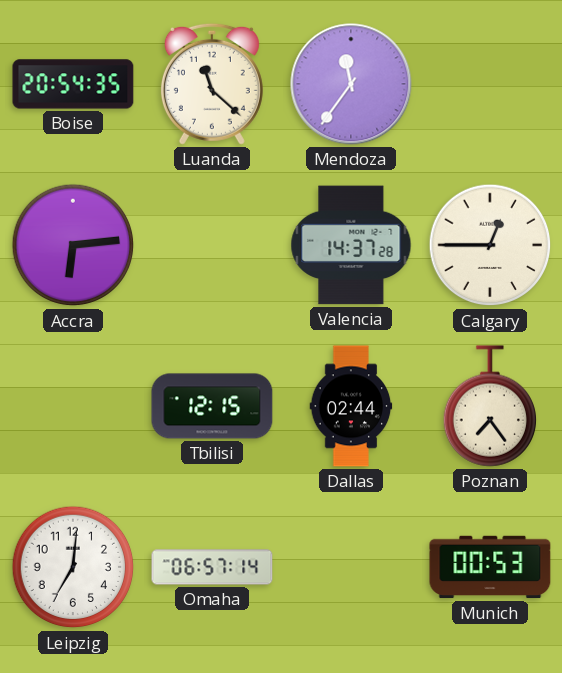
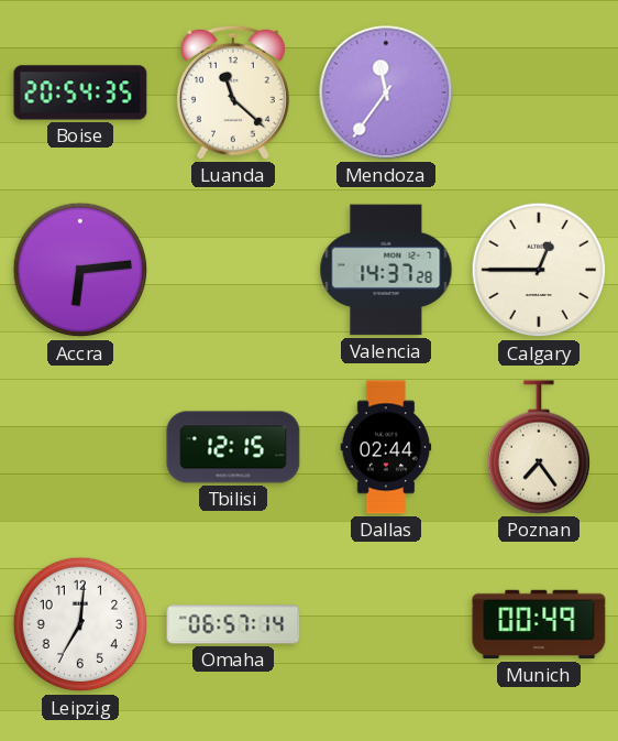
Munich: 00:53 -> 00:49
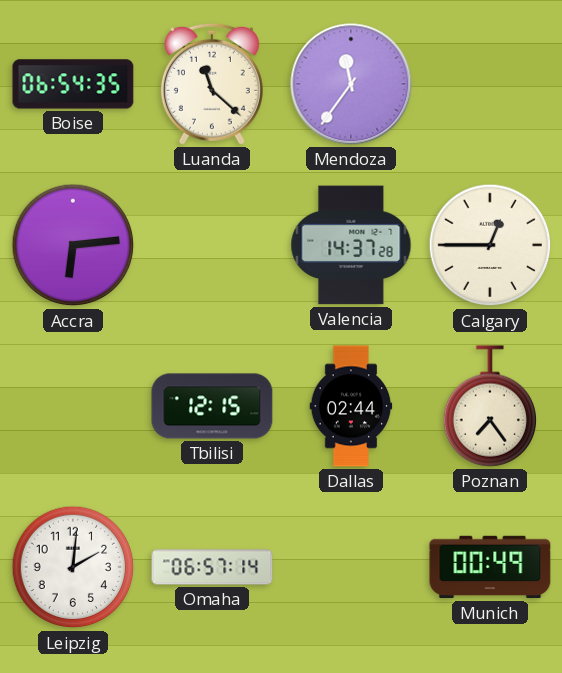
Boise: 20:54 -> 06:54
Leipzig: 7:01 -> 2:01
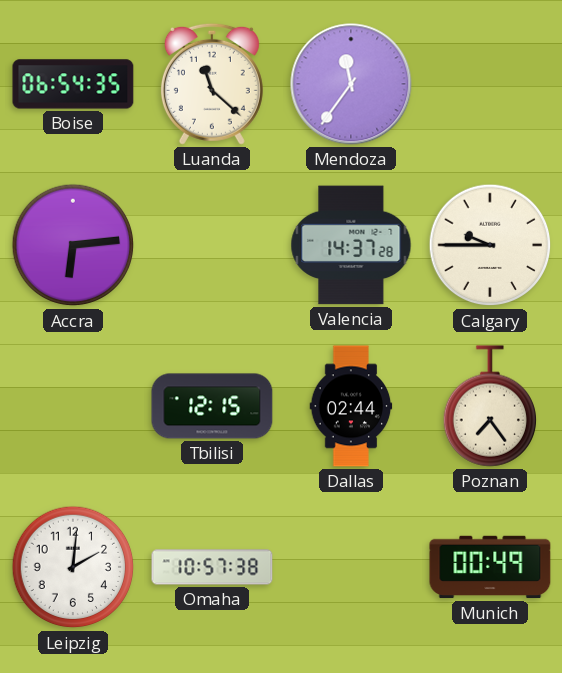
Calgary: 12:45 -> 9:45
Omaha: 06:57 -> 10:57
